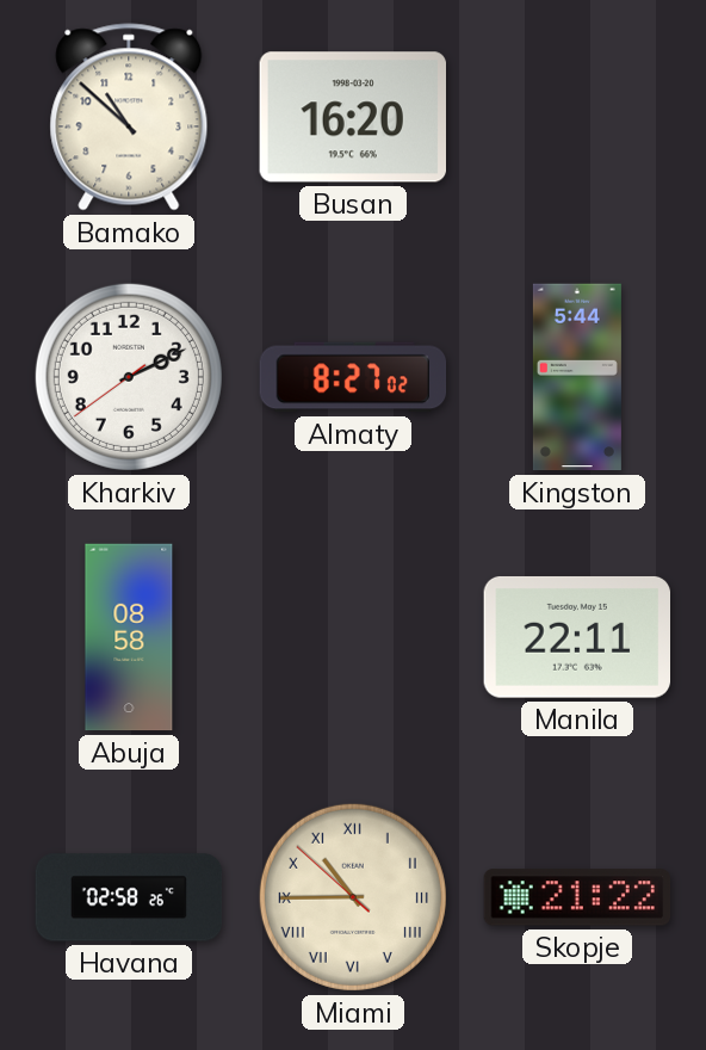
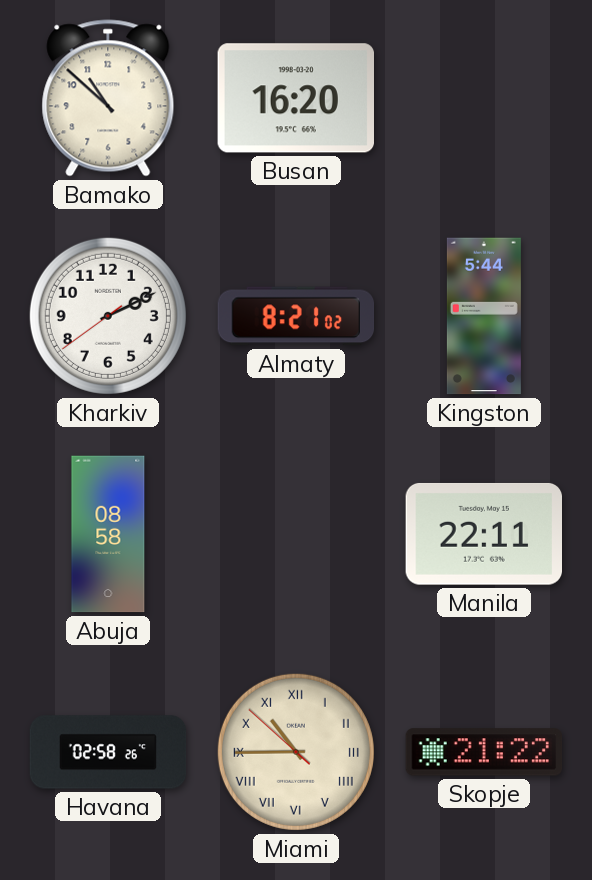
Almaty: 8:27 -> 8:21
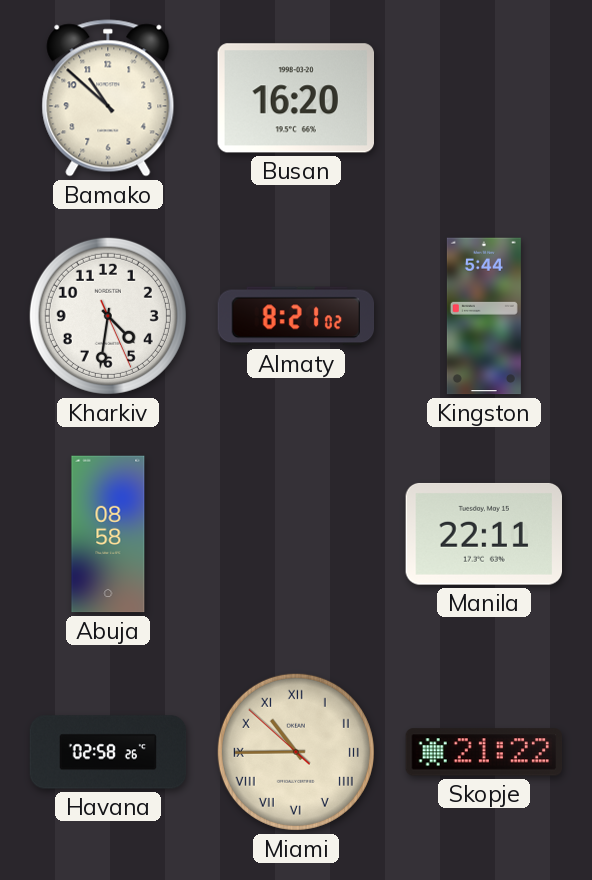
Kharkiv: 2:10 -> 4:31
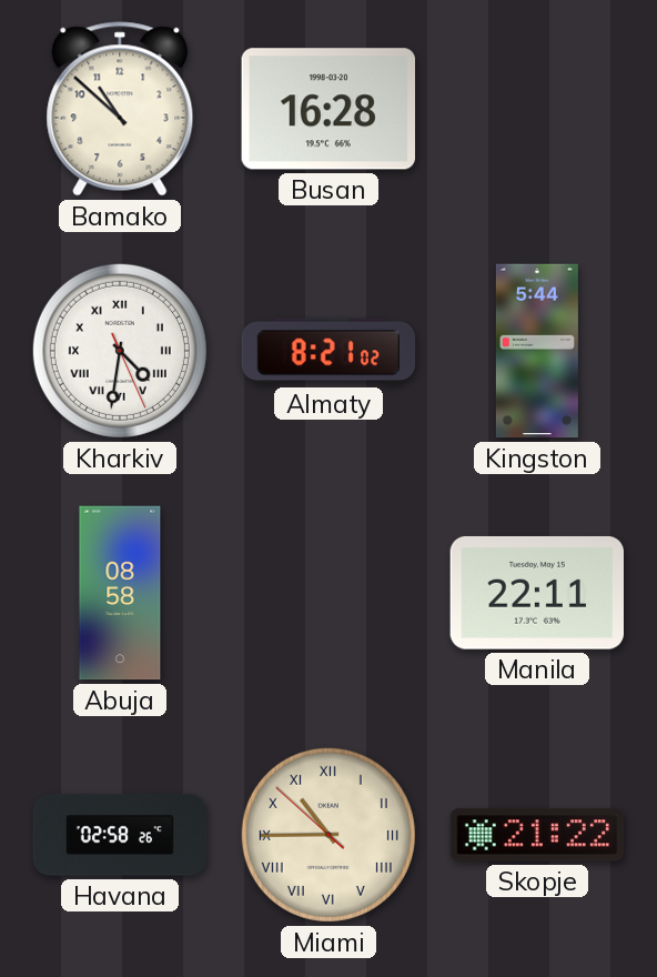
Busan: 16:20 -> 16:28
Kharkiv numerals: Arabic -> Roman
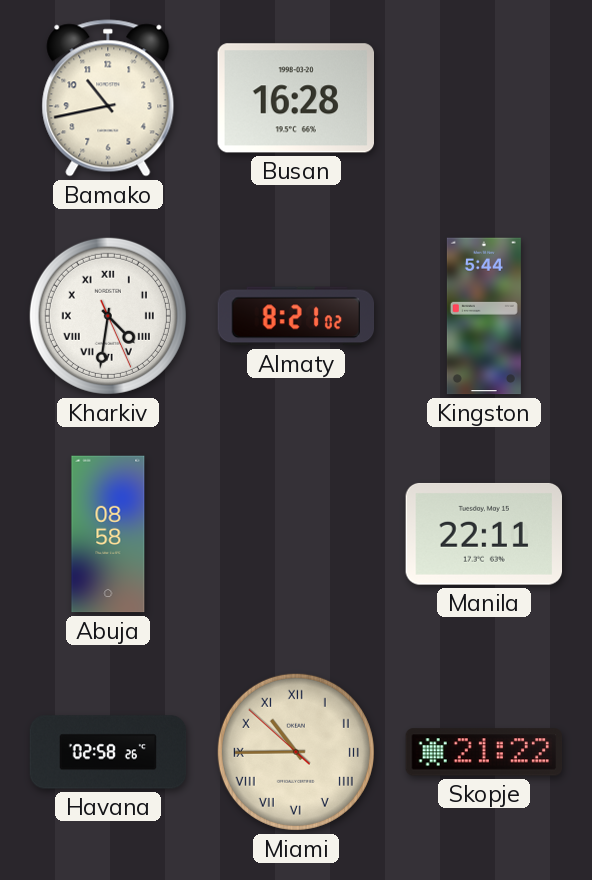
Bamako: 10:52 -> 10:43
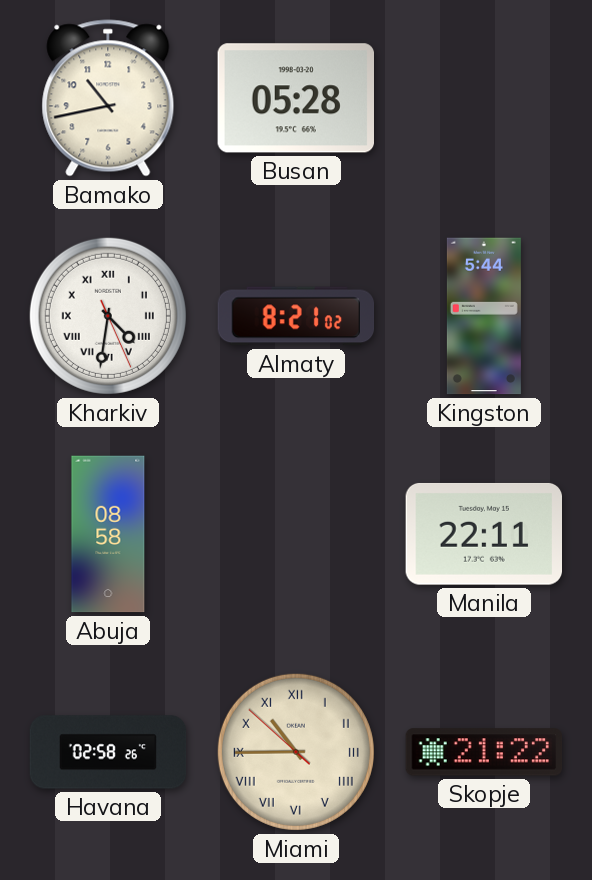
Busan: 16:28 -> 05:28
